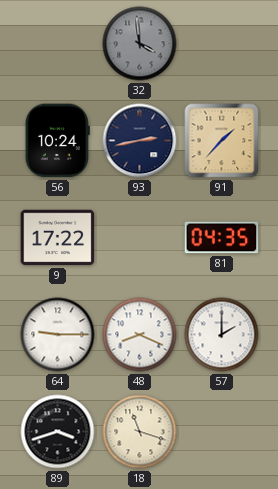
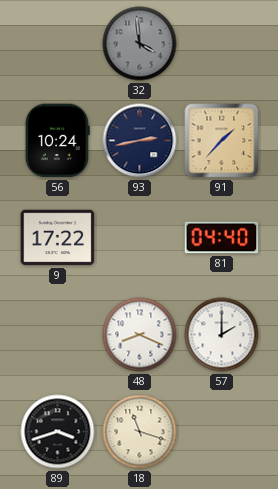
81: 04:35 -> 04:40
64: 9:15 -> none
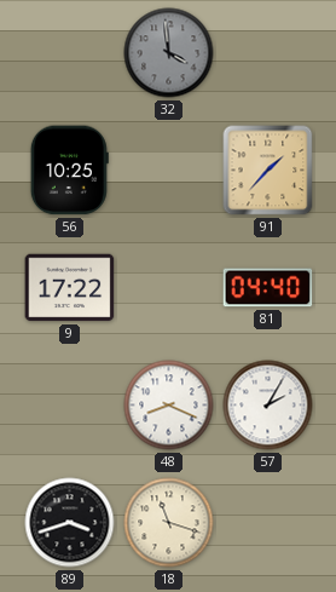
56: 10:24 -> 10:25
93: 2:43 -> none
57: 2:00 -> 2:05
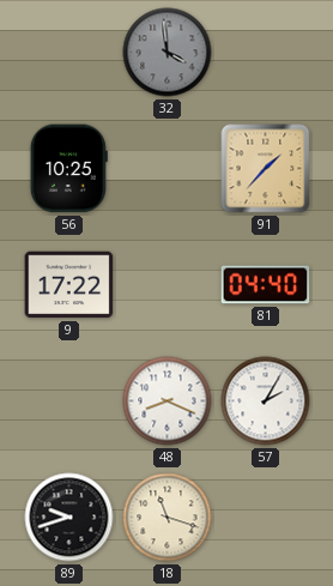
89: 3:42 -> 9:42
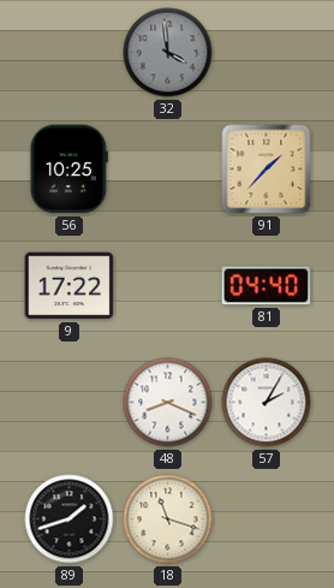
89: 9:42 -> 1:42
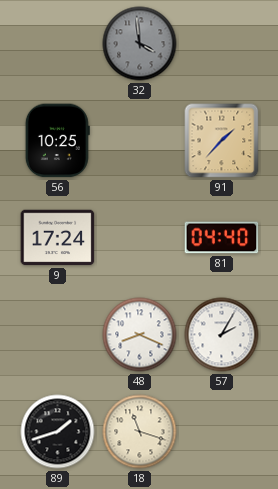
9: 17:22 -> 17:24
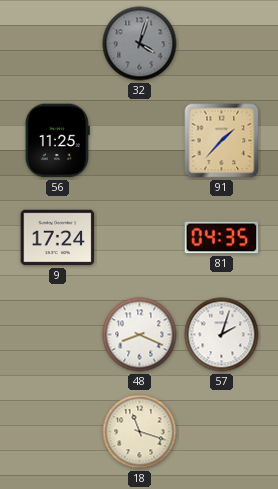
32: 3:59 -> 4:03
56: 10:25 -> 11:25
81: 04:40 -> 04:35
57: 2:05 -> 2:03
89: 1:42 -> none
